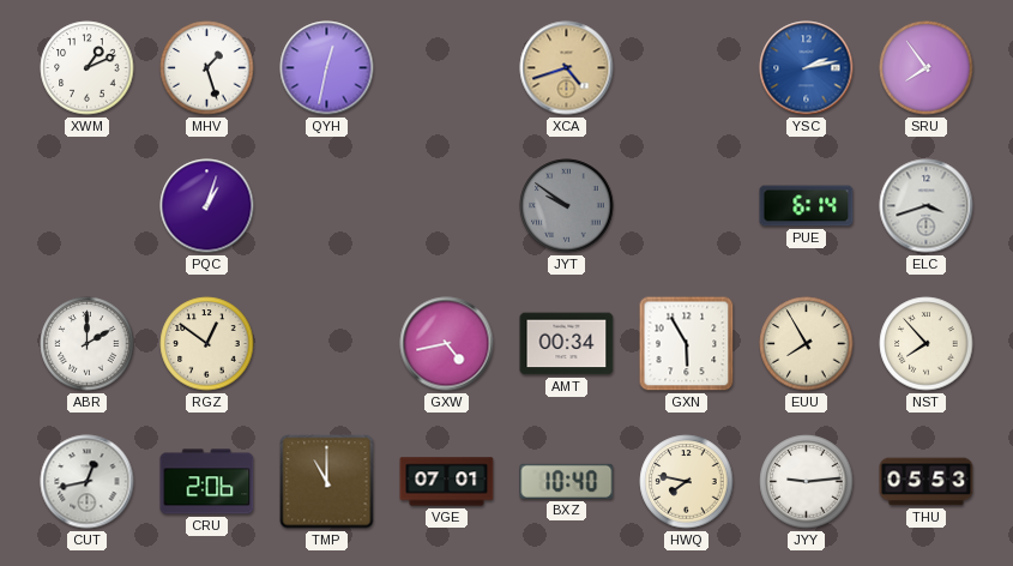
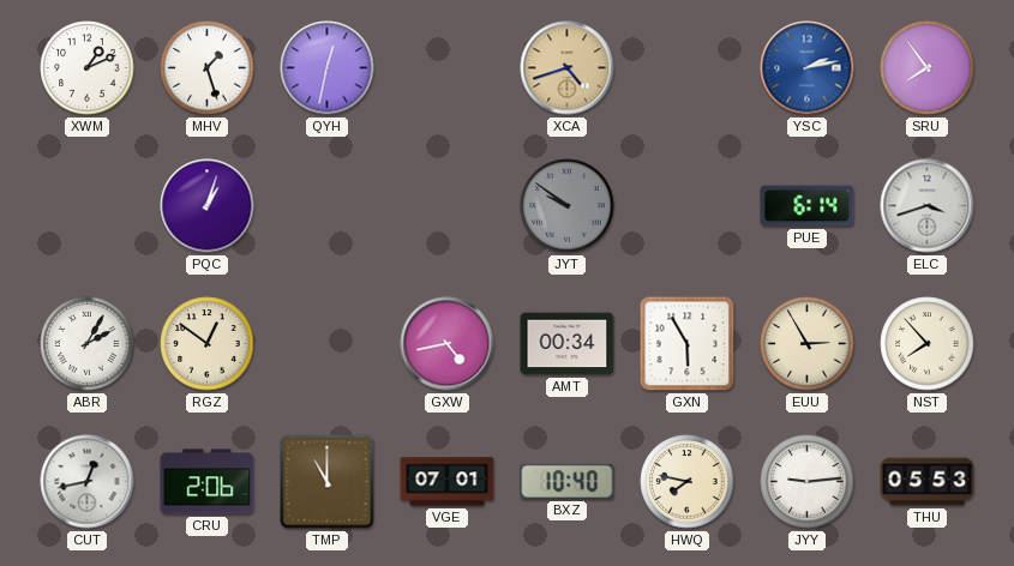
ABR: 2:00 -> 2:05
EUU: 7:55 -> 2:55
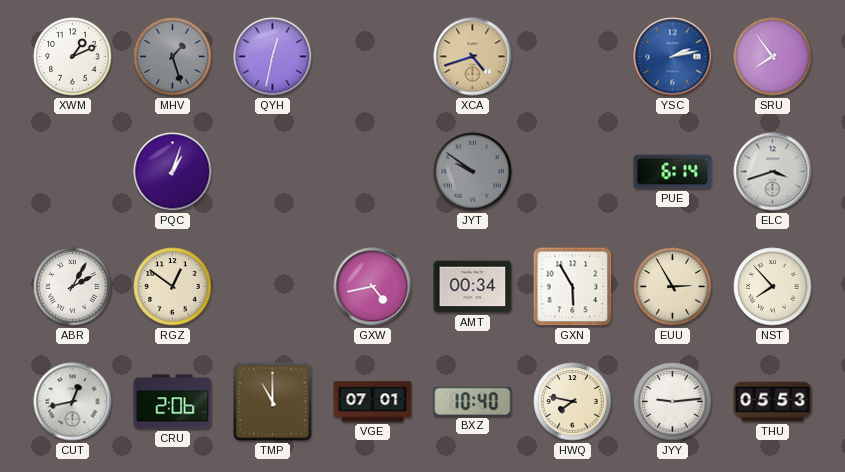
MHV dial: white -> grey
